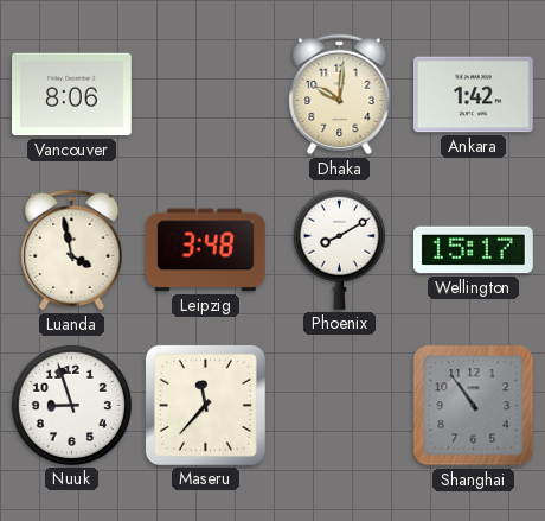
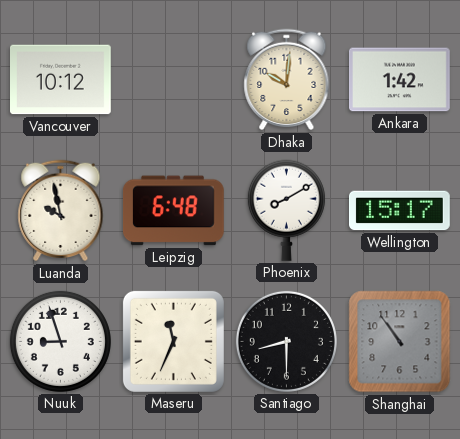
Vancouver: 8:06 -> 10:12
Luanda: 3:58 -> 9:58
Leipzig: 3:48 -> 6:48
Maseru: 11:37 -> 11:34
Santiago: none -> 8:30
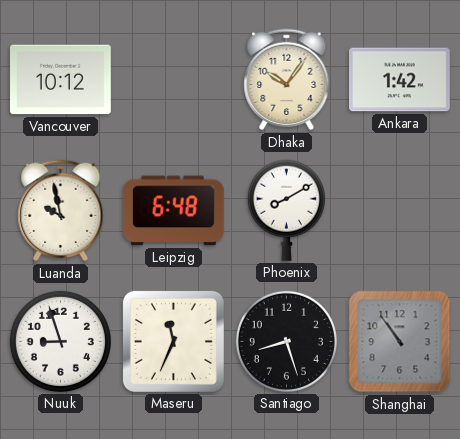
Dhaka: 10:01 -> 10:06
Wellington: 15:17 -> none
Santiago: 8:30 -> 8:27
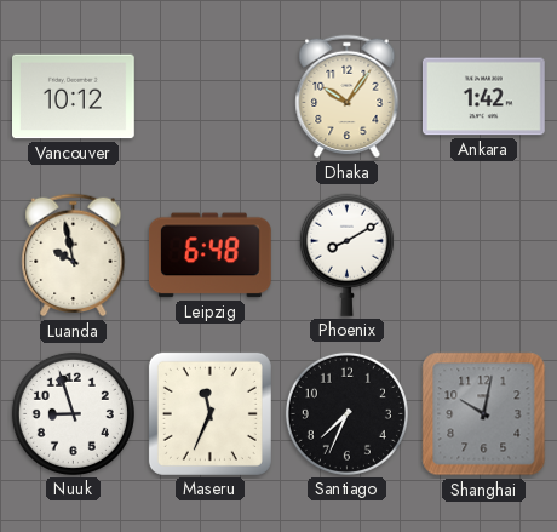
Santiago: 8:27 -> 7:34
Shanghai: 10:54 -> 10:02
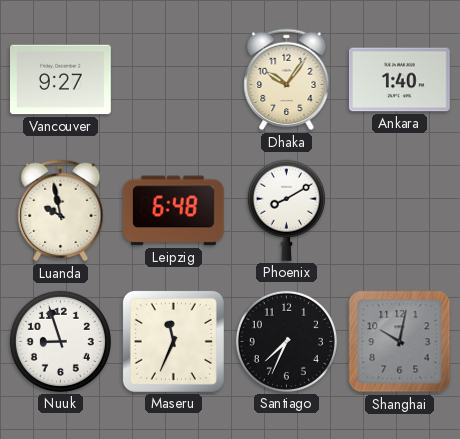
Vancouver: 10:12 -> 9:27
Ankara: 1:42 -> 1:40
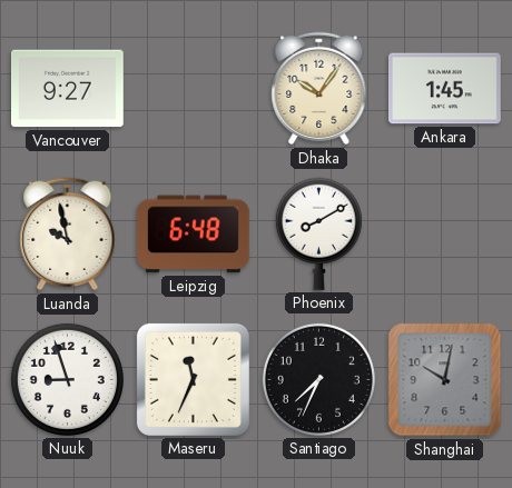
Ankara: 1:40 -> 1:45
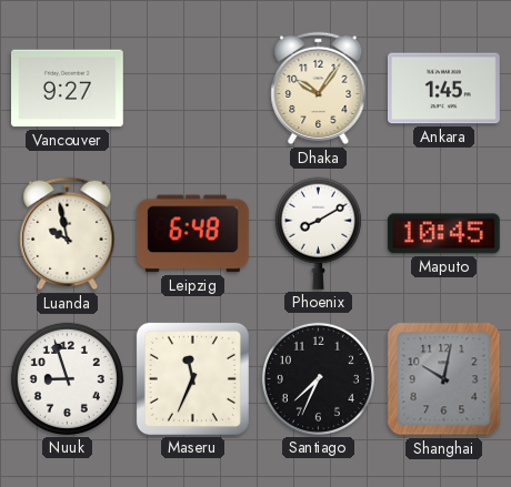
Maputo: none -> 10:45
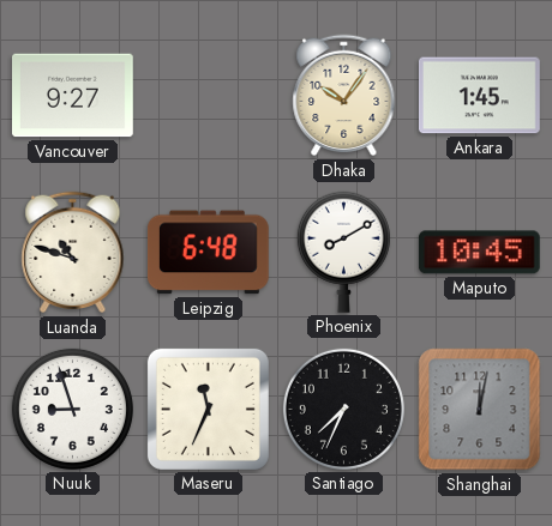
Luanda: 9:58 -> 10:48
Shanghai: 10:02 -> 12:02
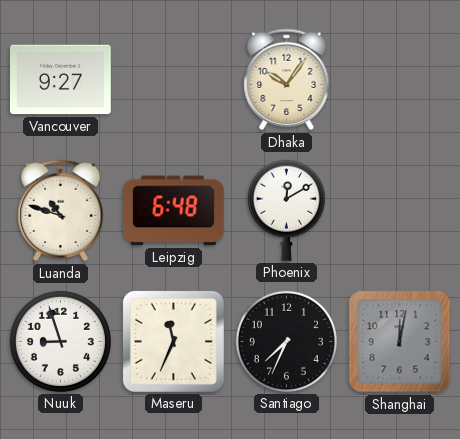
Ankara: 1:45 -> none
Phoenix: 8:10 -> 12:10
Maputo: 10:45 -> none
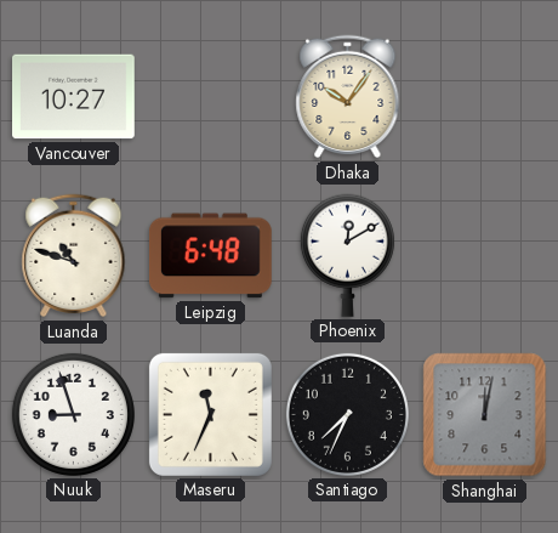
Vancouver: 9:27 -> 10:27
